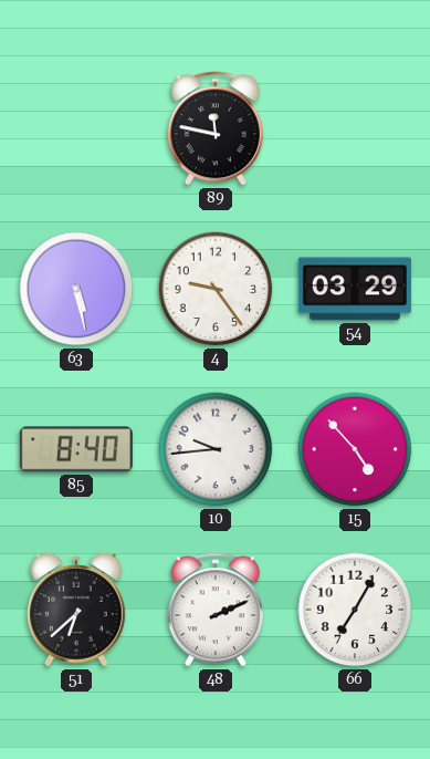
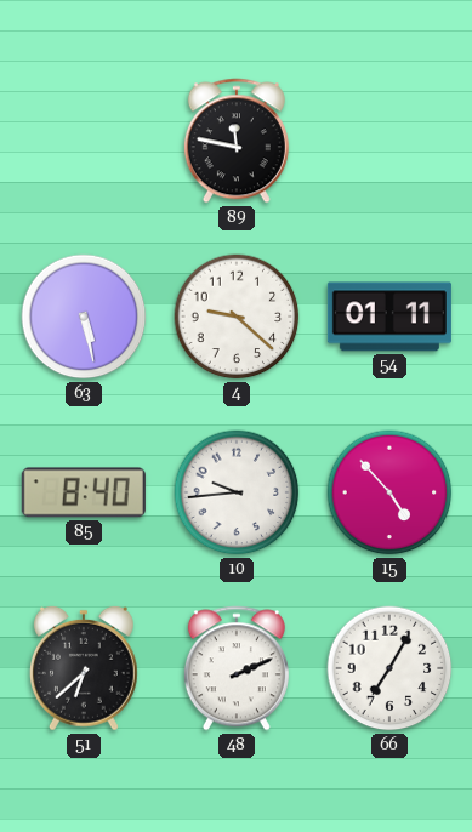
4: 9:24 -> 9:22
54: 03:29 -> 01:11
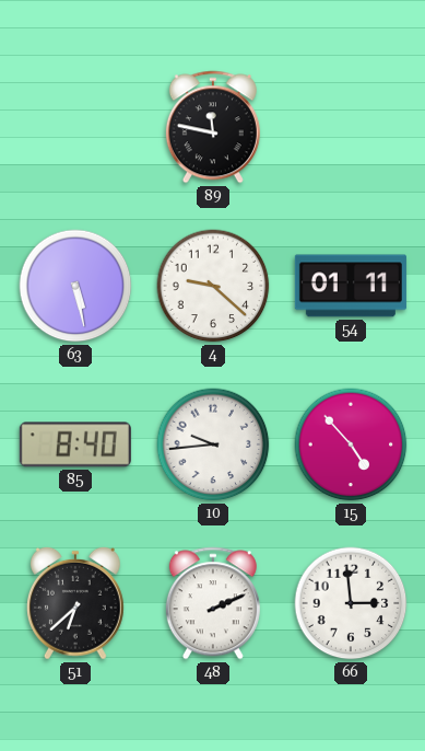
66: 7:05 -> 2:59
